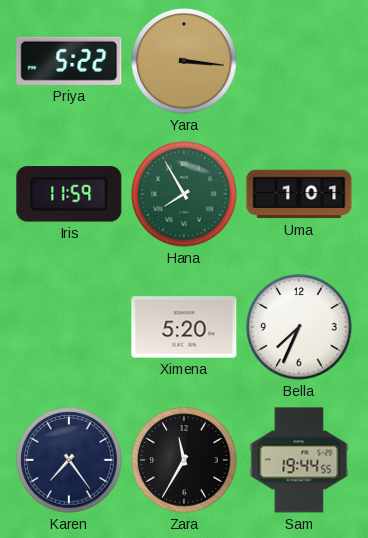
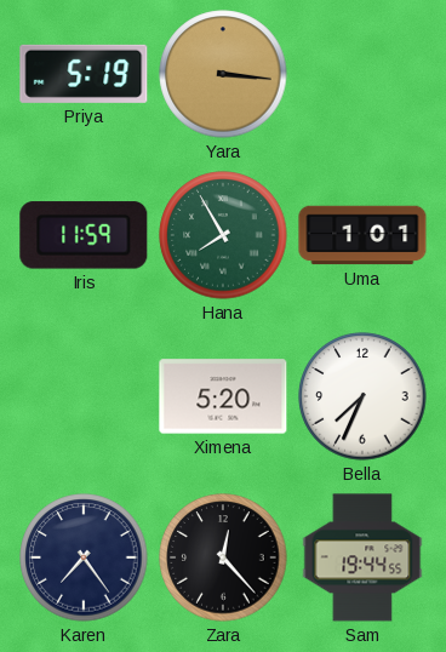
Priya: 5:22 -> 5:19
Zara: 11:35 -> 12:23
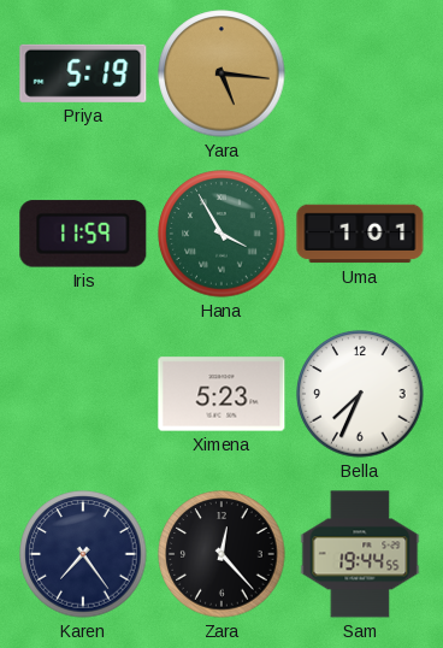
Yara: 3:16 -> 5:16
Hana: 7:55 -> 3:55
Ximena: 5:20 -> 5:23
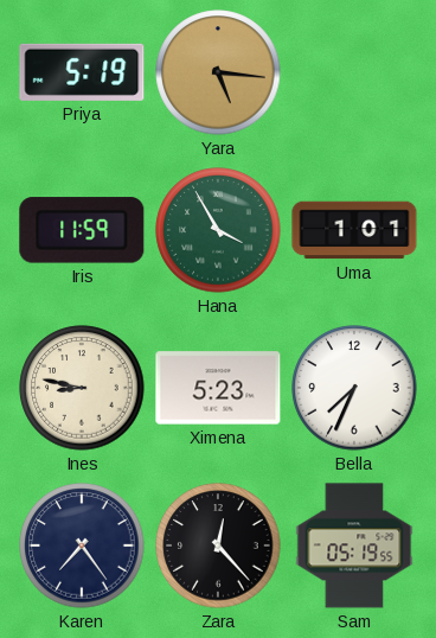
Ines: none -> 8:47
Sam: 19:44 -> 05:19
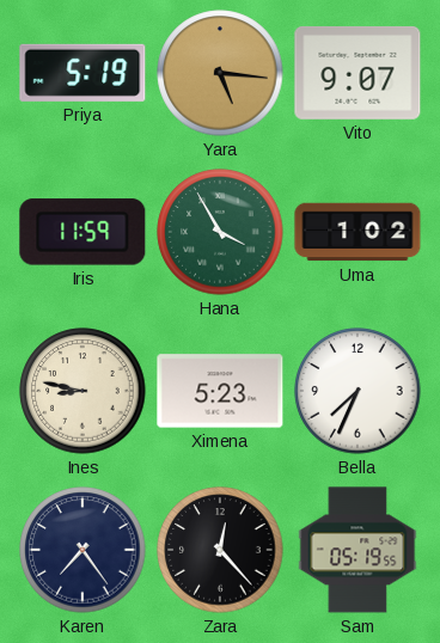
Vito: none -> 9:07
Uma: 1:01 -> 1:02
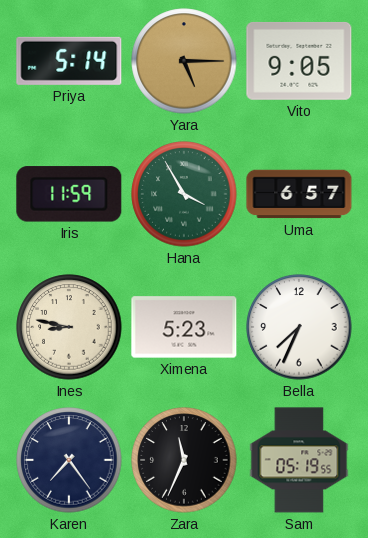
Priya: 5:19 -> 5:14
Yara: 5:16 -> 5:15
Vito: 9:07 -> 9:05
Uma: 1:02 -> 6:57
Zara: 12:23 -> 11:34
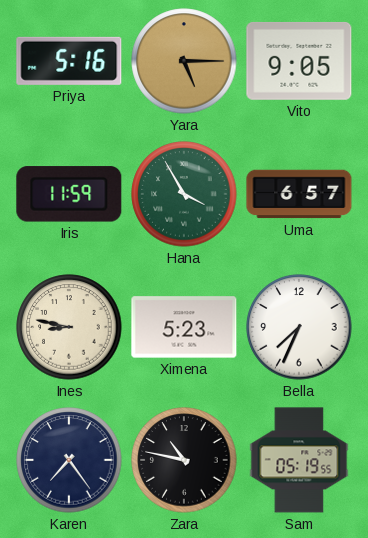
Priya: 5:14 -> 5:16
Zara: 11:34 -> 10:47
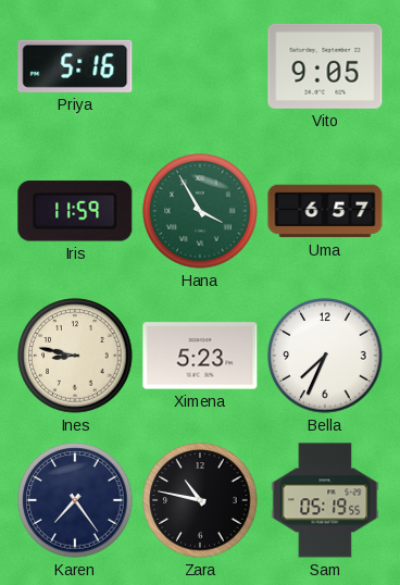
Yara: 5:15 -> none
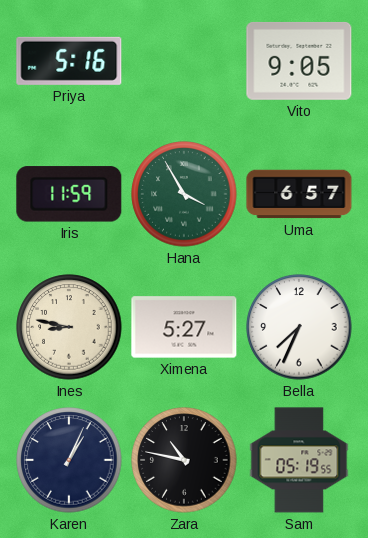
Ximena: 5:23 -> 5:27
Karen: 7:24 -> 1:04
